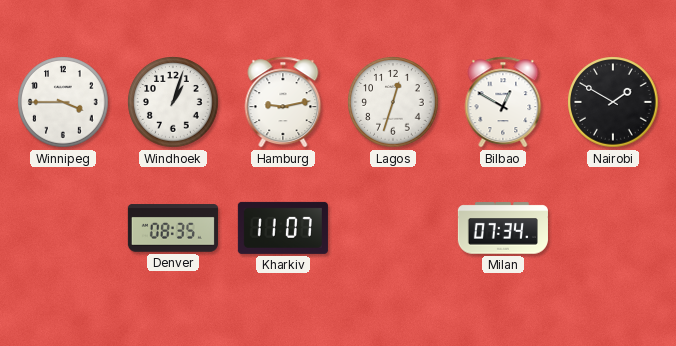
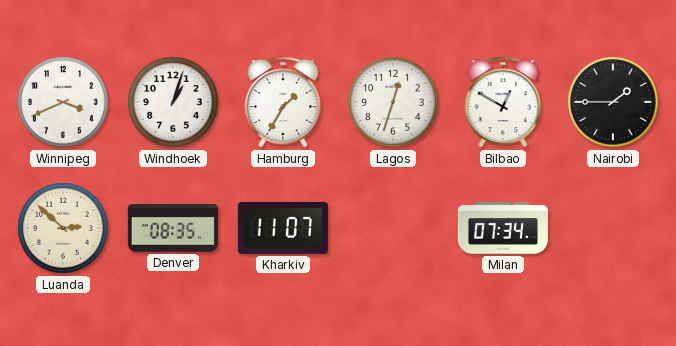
Winnipeg: 3:45 -> 3:41
Hamburg: 9:13 -> 1:35
Nairobi: 1:50 -> 1:45
Luanda: none -> 2:52
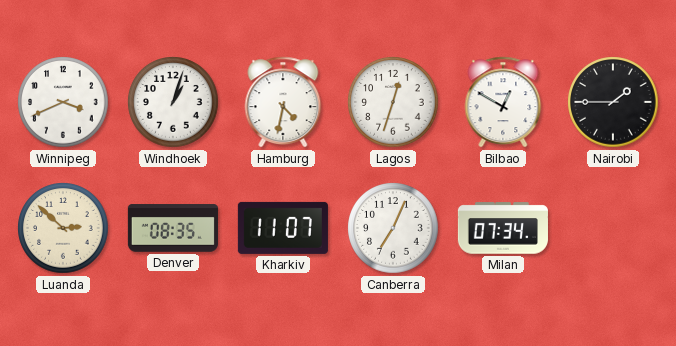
Hamburg: 1:35 -> 4:32
Canberra: none -> 7:04
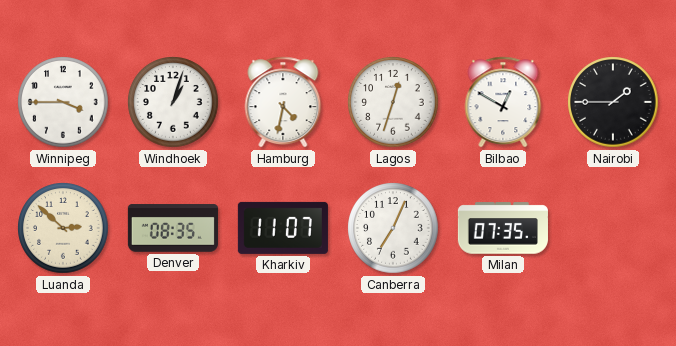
Winnipeg: 3:41 -> 3:45
Milan: 07:34 -> 07:35
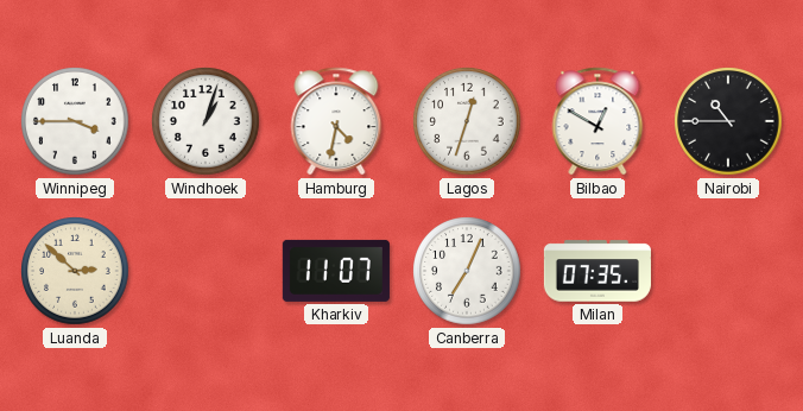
Nairobi: 1:45 -> 10:45
Denver: 08:35 -> none
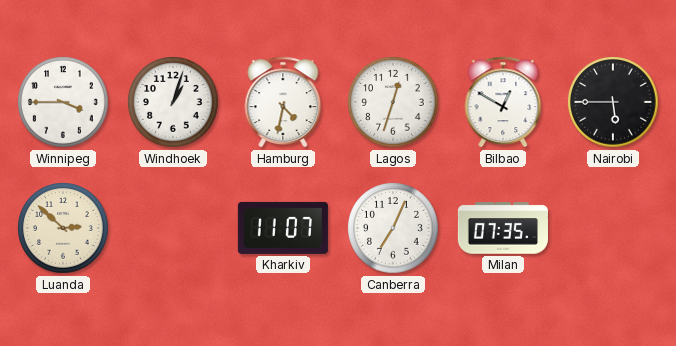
Nairobi: 10:45 -> 5:45
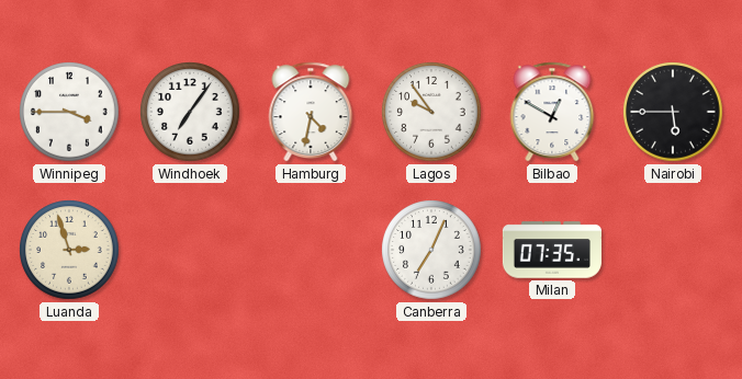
Windhoek: 1:03 -> 7:06
Lagos: 12:33 -> 9:54
Luanda: 2:52 -> 2:57
Kharkiv: 11:07 -> none
